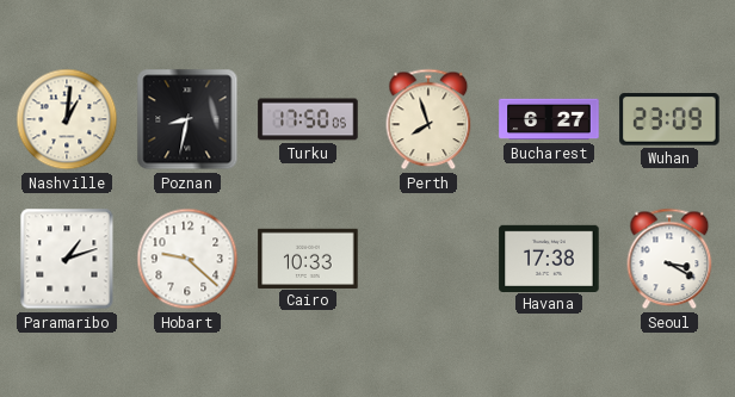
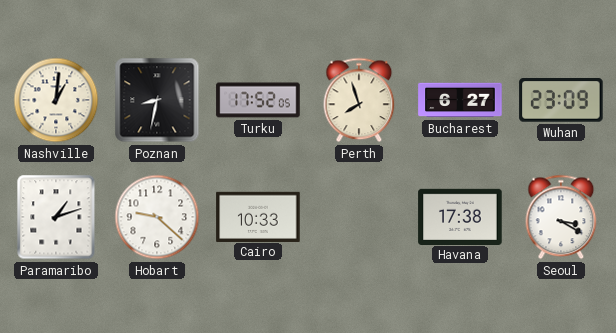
Turku: 17:50 -> 17:52
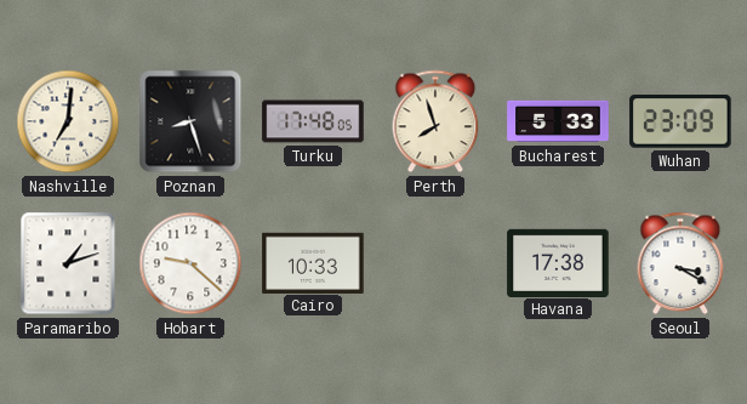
Nashville: 1:01 -> 7:01
Poznan: 8:32 -> 8:27
Turku: 17:52 -> 17:48
Bucharest: 6:27 -> 5:33
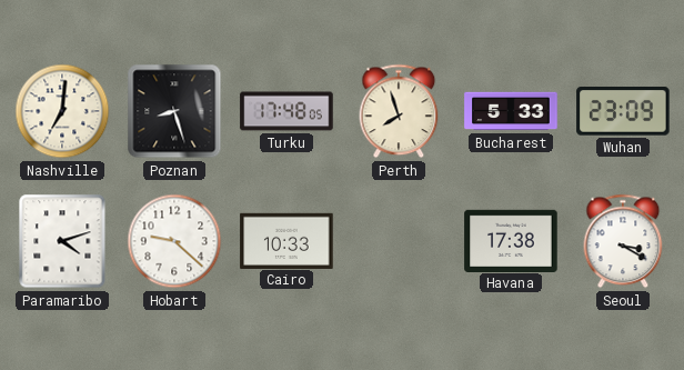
Paramaribo: 1:12 -> 4:12
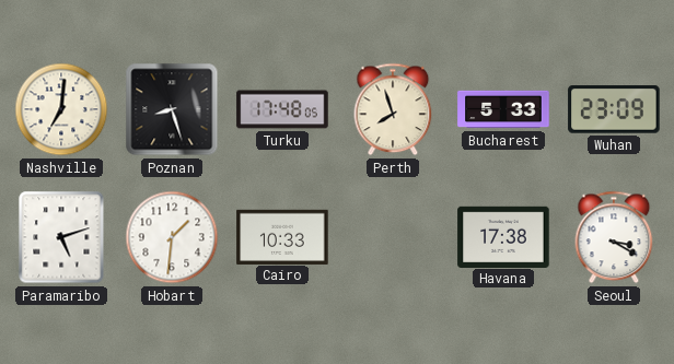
Paramaribo: 4:12 -> 5:12
Hobart: 9:22 -> 1:31
